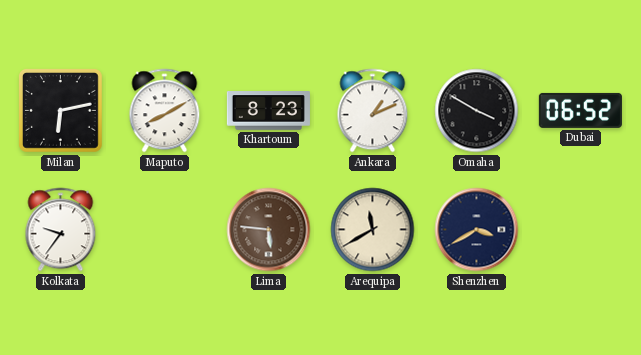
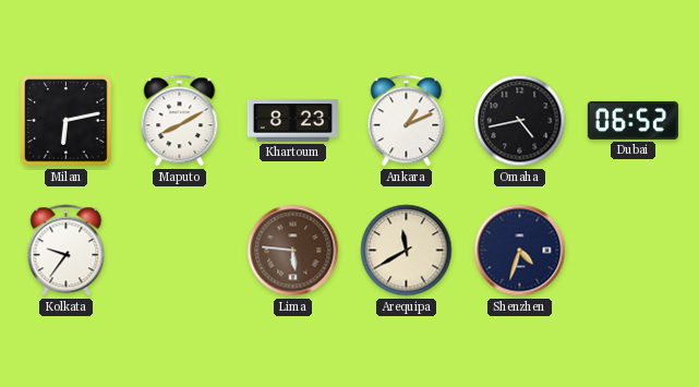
Omaha: 3:50 -> 4:43
Shenzhen: 3:40 -> 4:33
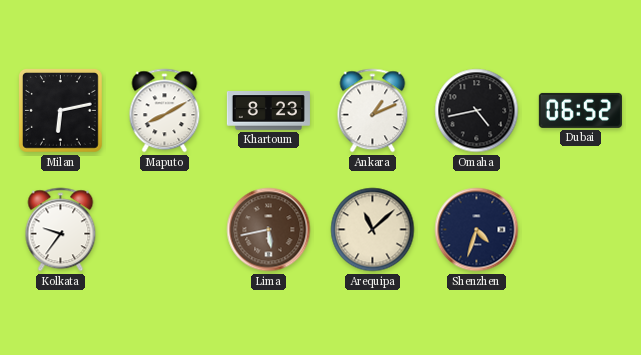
Lima: 5:46 -> 5:43
Arequipa: 11:40 -> 11:08
